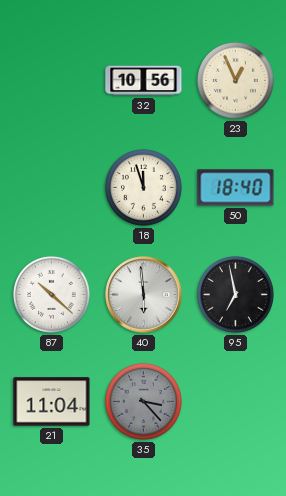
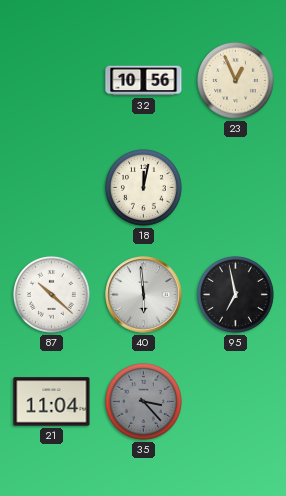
18: 11:57 -> 12:02
50: 18:40 -> none
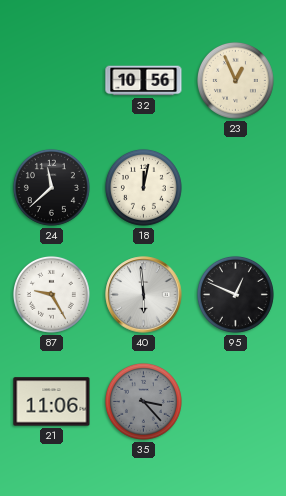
24: none -> 11:38
87: 10:22 -> 9:25
95: 6:58 -> 12:49
21: 11:04 -> 11:06
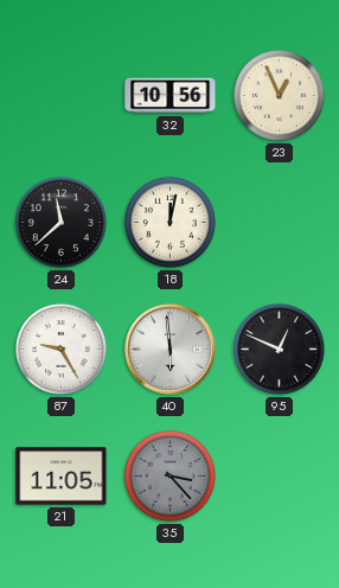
21: 11:06 -> 11:05
